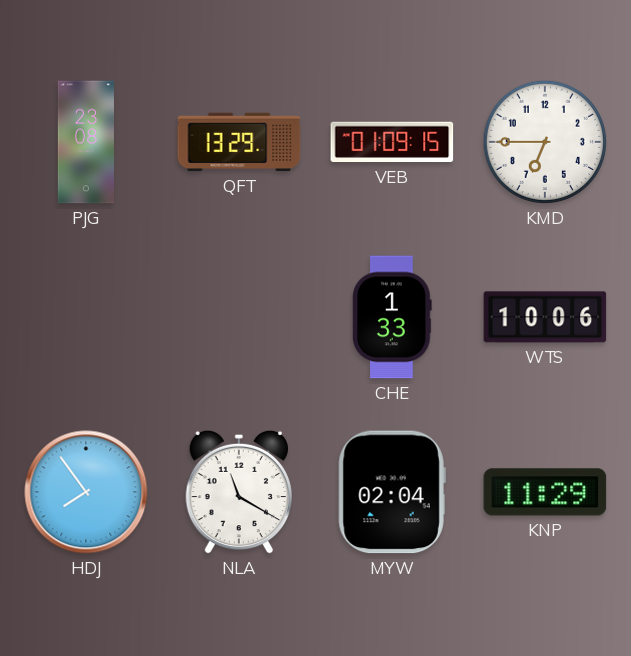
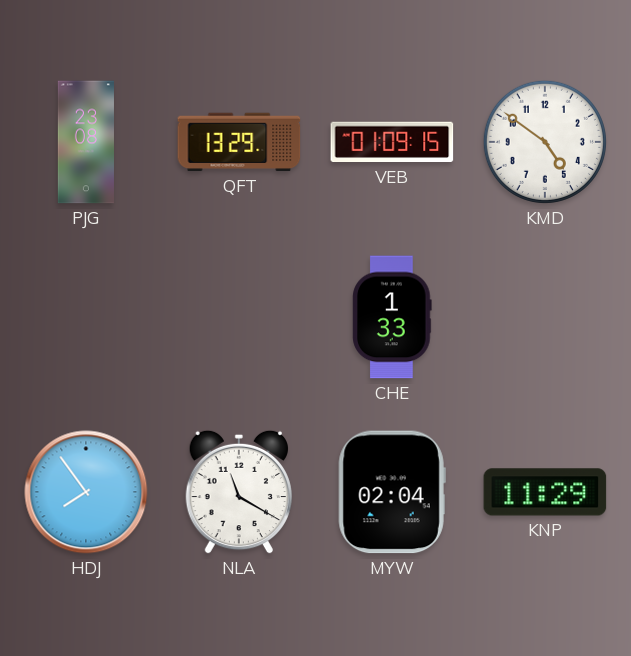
KMD: 6:45 -> 4:51
WTS: 10:06 -> none
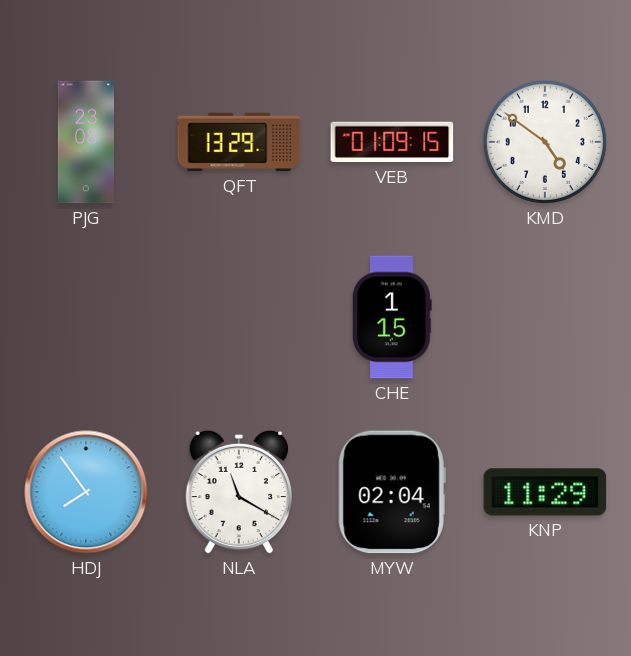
CHE: 1:33 -> 1:15
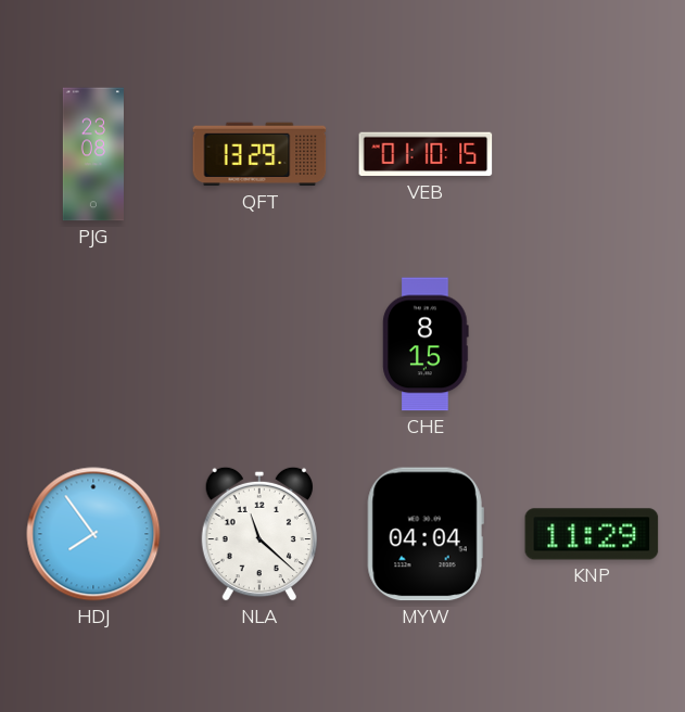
VEB: 01:09 -> 01:10
KMD: 4:51 -> none
CHE: 1:15 -> 8:15
NLA: 11:20 -> 11:22
MYW: 02:04 -> 04:04
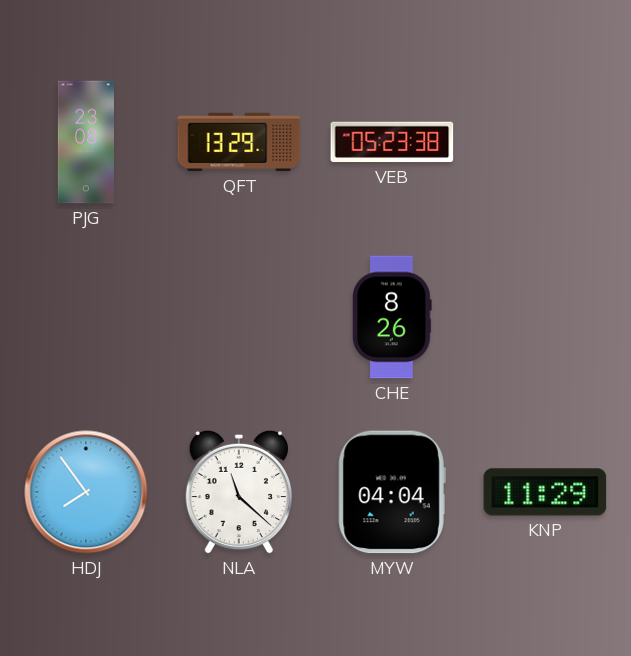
VEB: 01:10 -> 05:23
CHE: 8:15 -> 8:26
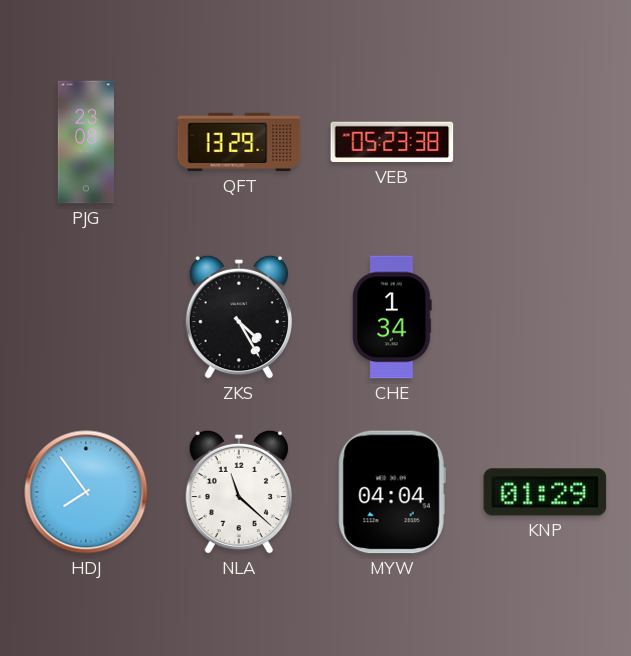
ZKS: none -> 4:25
CHE: 8:26 -> 1:34
KNP: 11:29 -> 01:29
